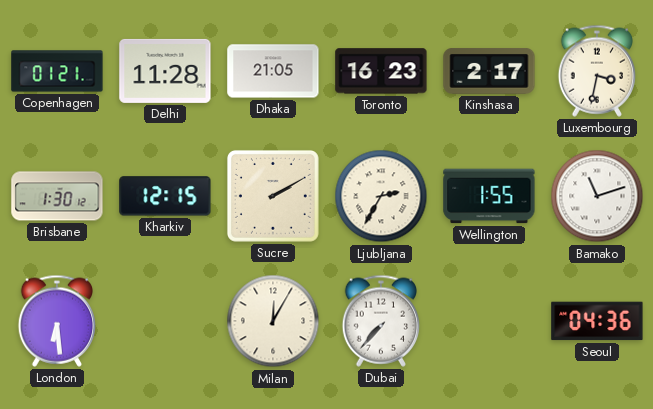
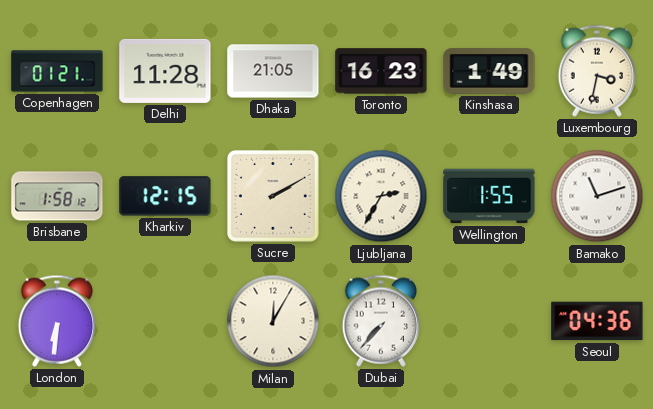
Kinshasa: 2:17 -> 1:49
Brisbane: 1:30 -> 1:58
London: 6:29 -> 6:31
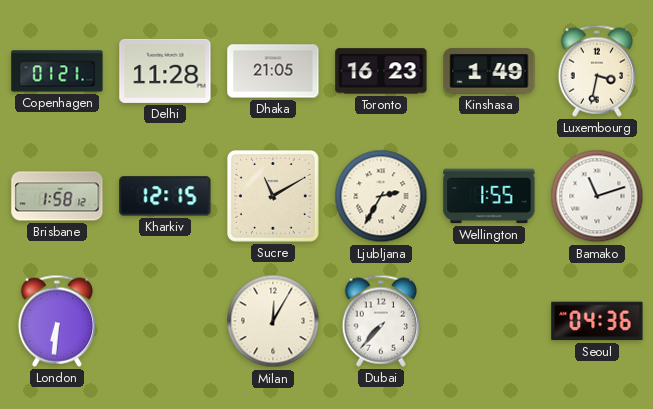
Sucre: 2:10 -> 11:10
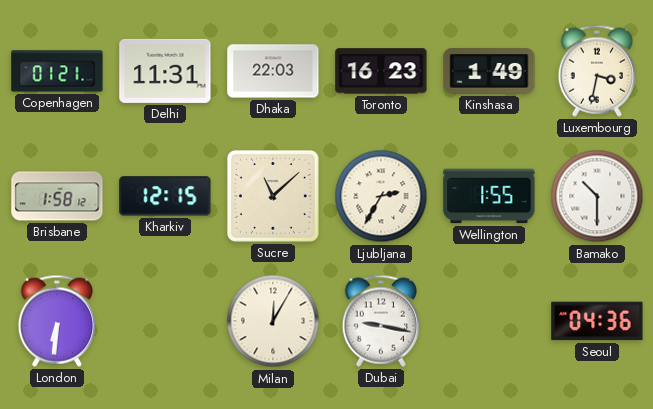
Delhi: 11:28 -> 11:31
Dhaka: 21:05 -> 22:03
Sucre: 11:10 -> 11:08
Bamako: 11:12 -> 10:30
Dubai: 7:37 -> 9:17
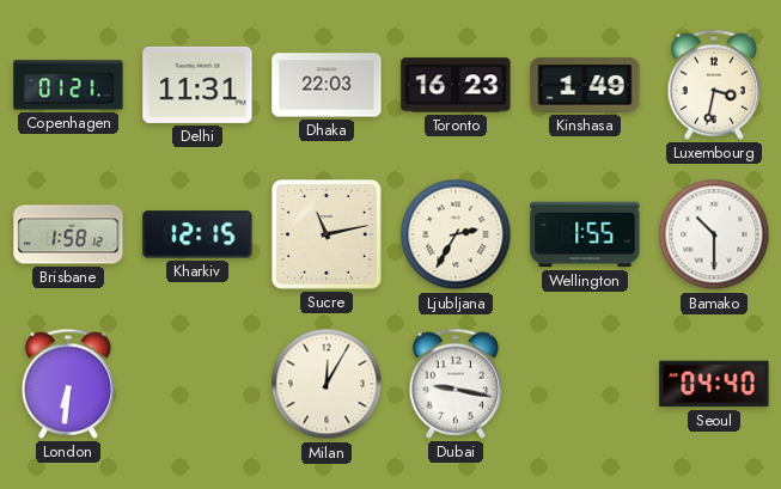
Sucre: 11:08 -> 11:13
Seoul: 04:36 -> 04:40
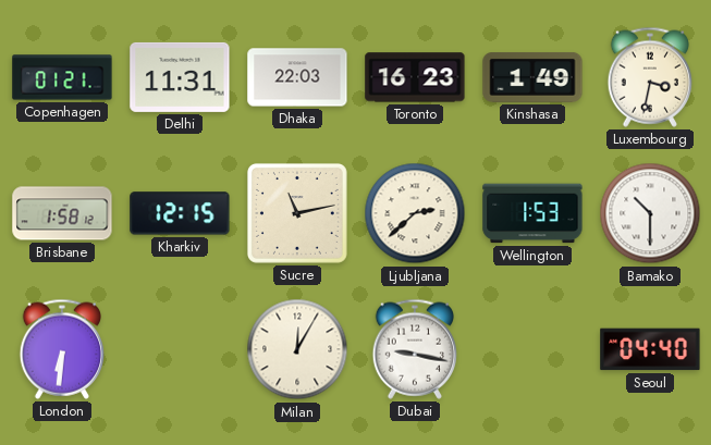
Ljubljana: 2:35 -> 2:38
Wellington: 1:55 -> 1:53
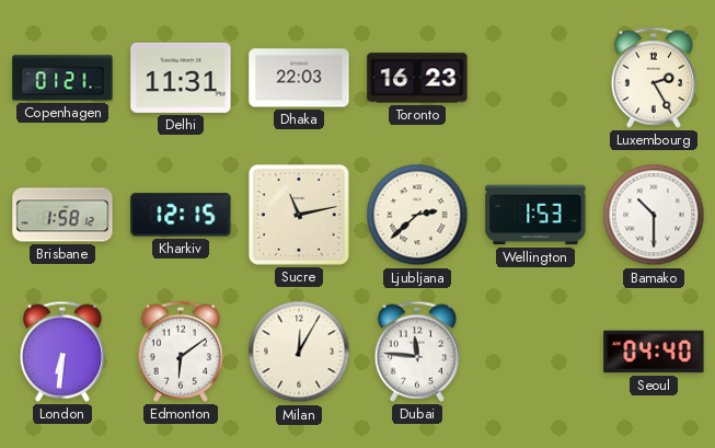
Kinshasa: 1:49 -> none
Luxembourg: 3:32 -> 2:25
Edmonton: none -> 6:09
Dubai: 9:17 -> 11:46
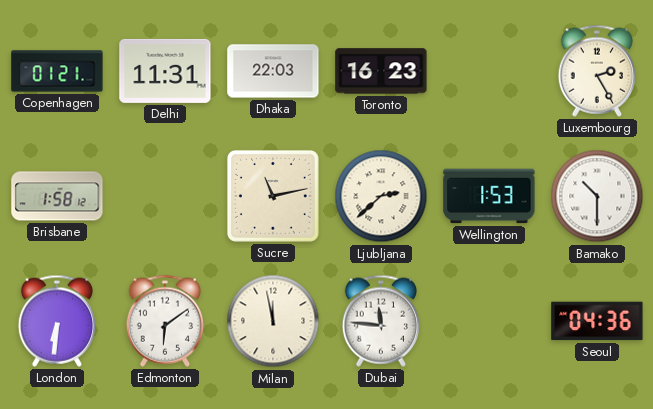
Kharkiv: 12:15 -> none
Milan: 12:05 -> 11:58
Seoul: 04:40 -> 04:36
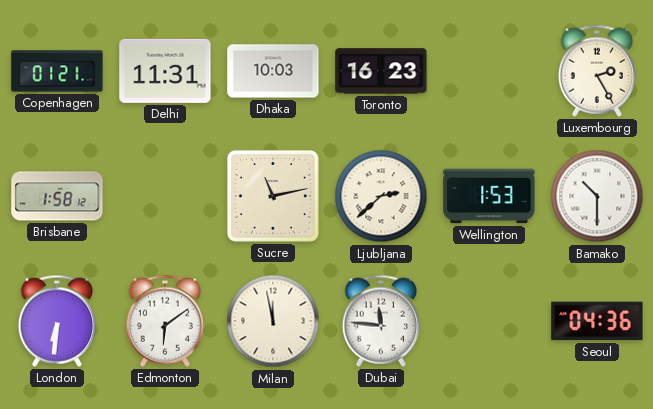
Dhaka: 22:03 -> 10:03
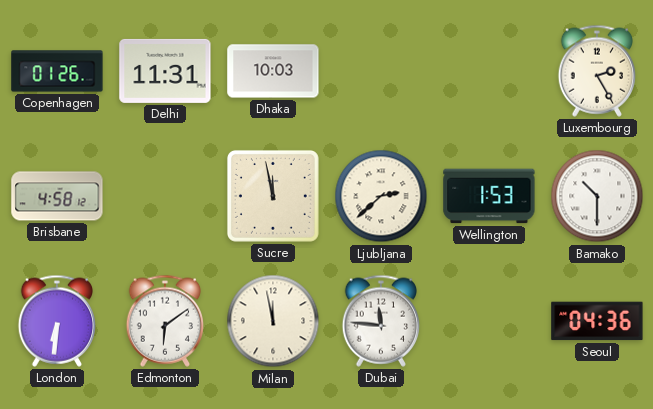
Copenhagen: 01:21 -> 01:26
Toronto: 16:23 -> none
Brisbane: 1:58 -> 4:58
Sucre: 11:13 -> 11:58
